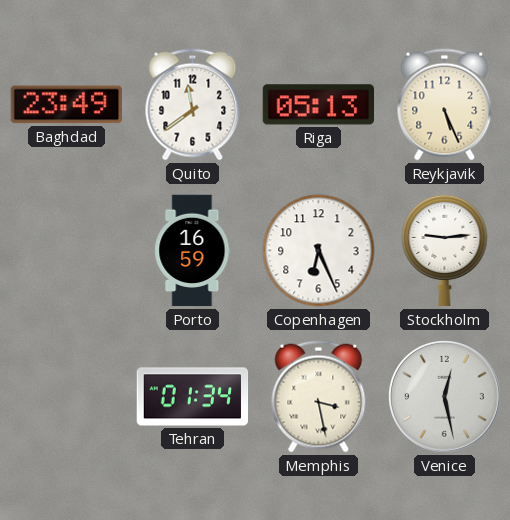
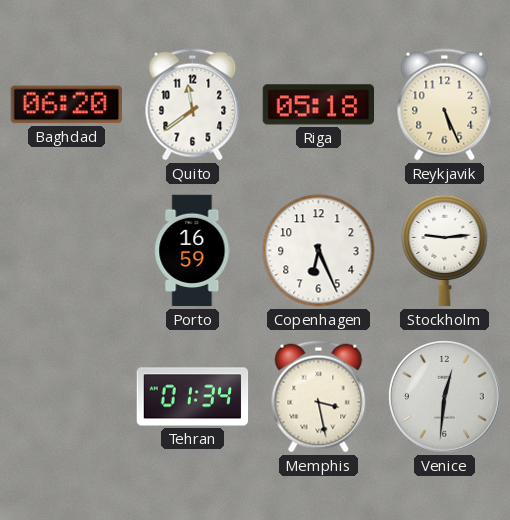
Baghdad: 23:49 -> 06:20
Riga: 05:13 -> 05:18
Venice: 12:28 -> 12:31
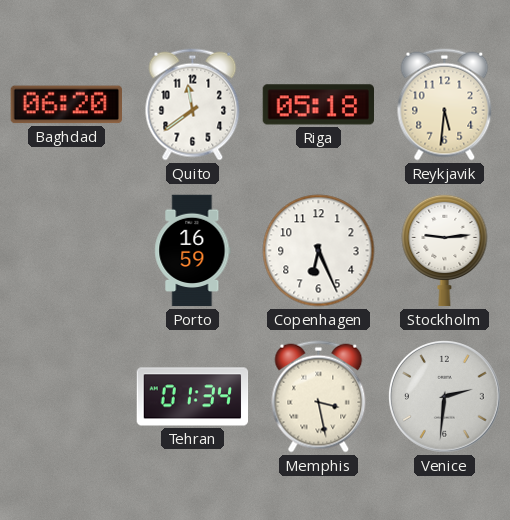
Reykjavik: 5:26 -> 5:31
Venice: 12:31 -> 2:31
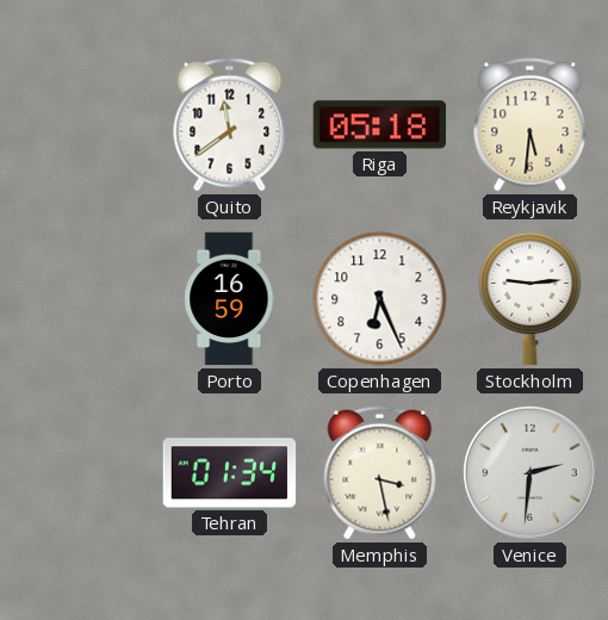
Baghdad: 06:20 -> none
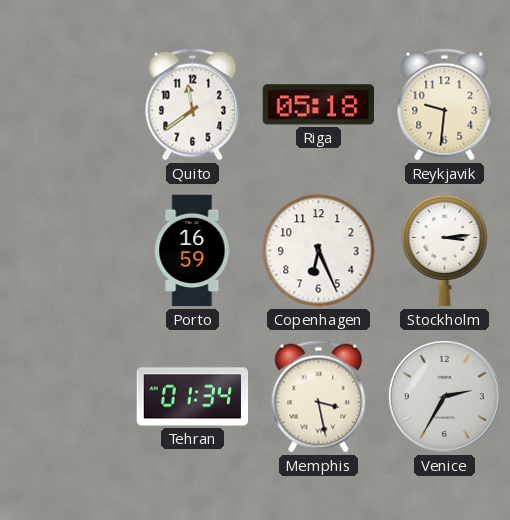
Reykjavik: 5:31 -> 9:31
Stockholm: 9:14 -> 3:14
Venice: 2:31 -> 2:35
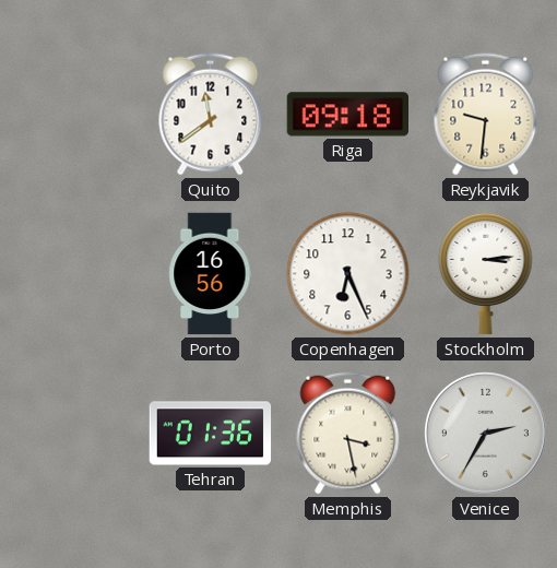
Riga: 05:18 -> 09:18
Porto: 16:59 -> 16:56
Tehran: 01:34 -> 01:36
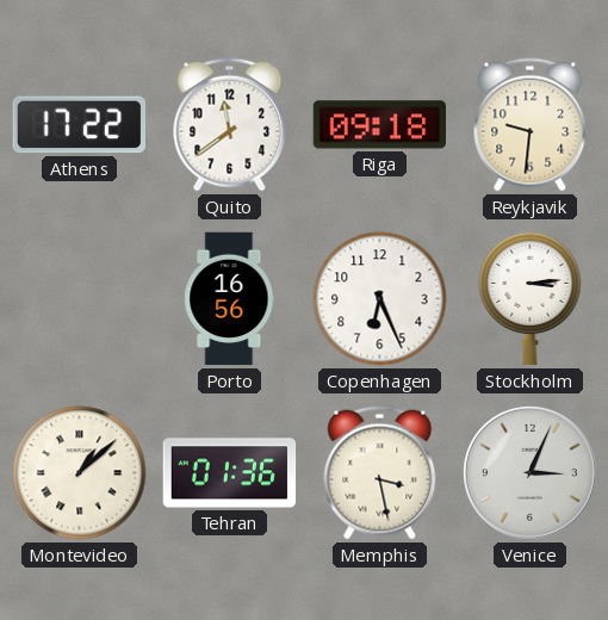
Athens: none -> 17:22
Montevideo: none -> 1:08
Venice: 2:35 -> 3:04
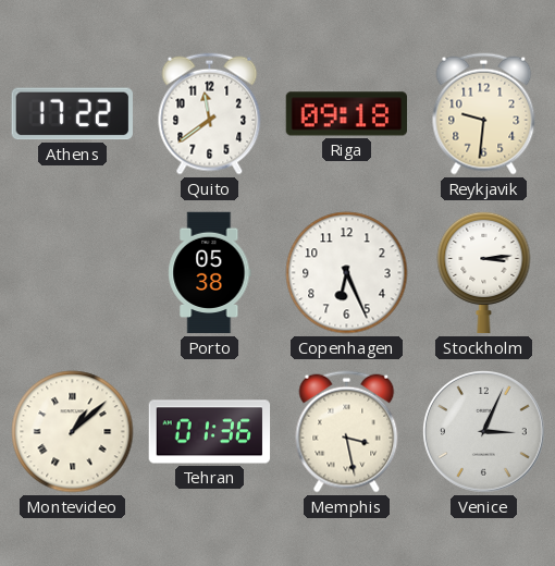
Porto: 16:56 -> 05:38
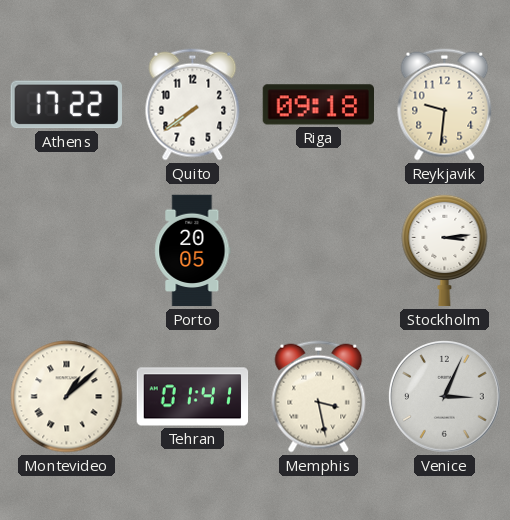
Quito: 11:39 -> 7:39
Porto: 05:38 -> 20:05
Copenhagen: 6:26 -> none
Tehran: 01:36 -> 01:41
